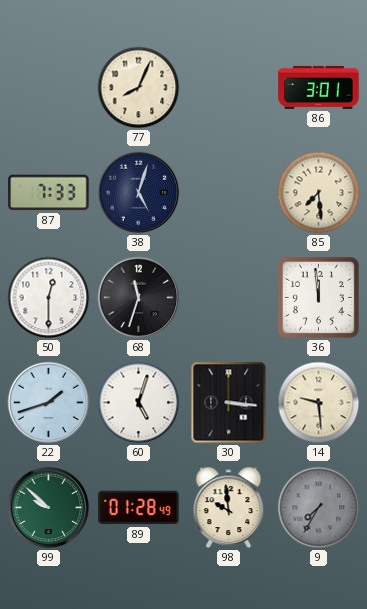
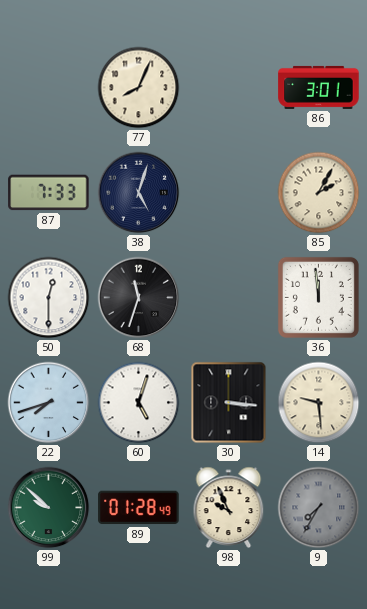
85: 7:29 -> 2:05
22: 1:42 -> 7:42
98: 9:59 -> 9:56
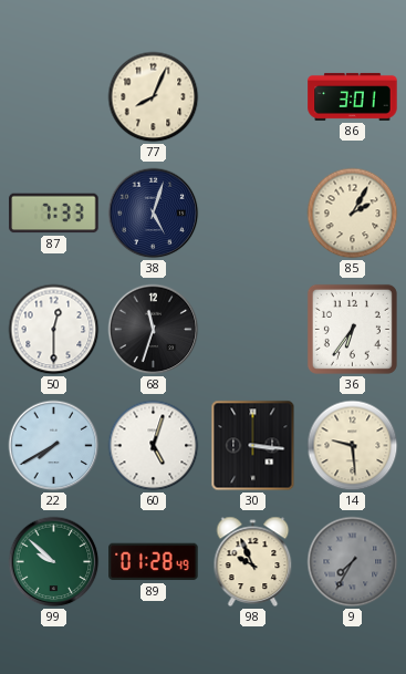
36: 11:59 -> 6:36
22: 7:42 -> 7:40
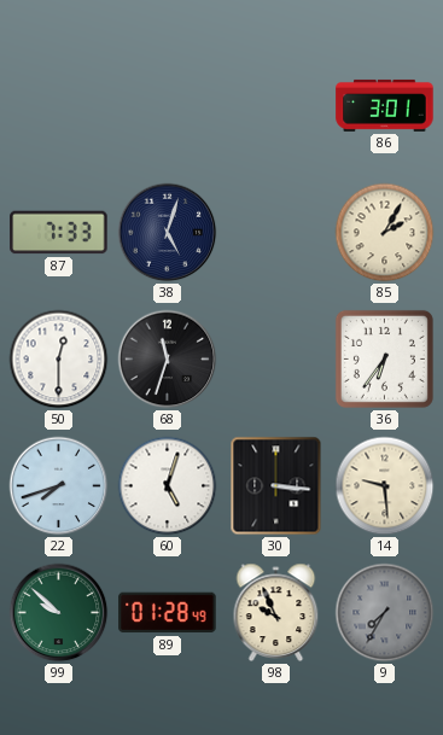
77: 8:04 -> none
22: 7:40 -> 7:42
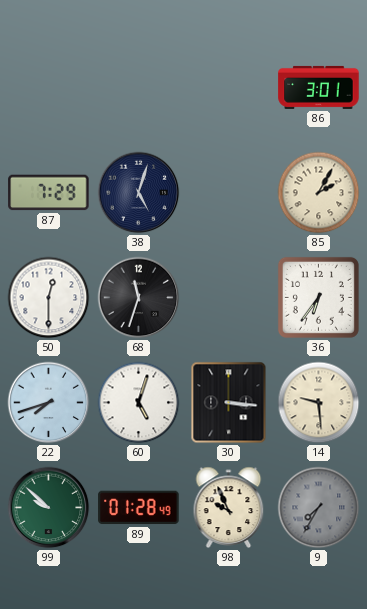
87: 7:33 -> 7:29
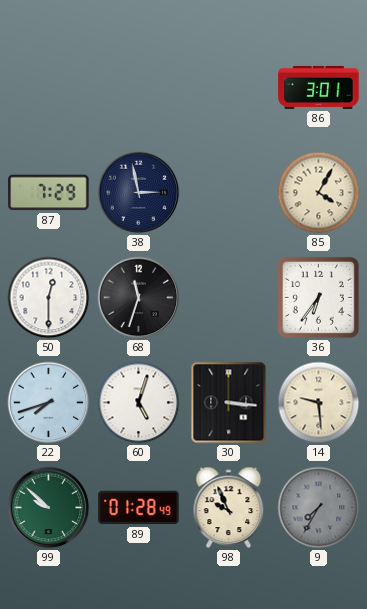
38: 5:03 -> 2:58
85: 2:05 -> 4:05
